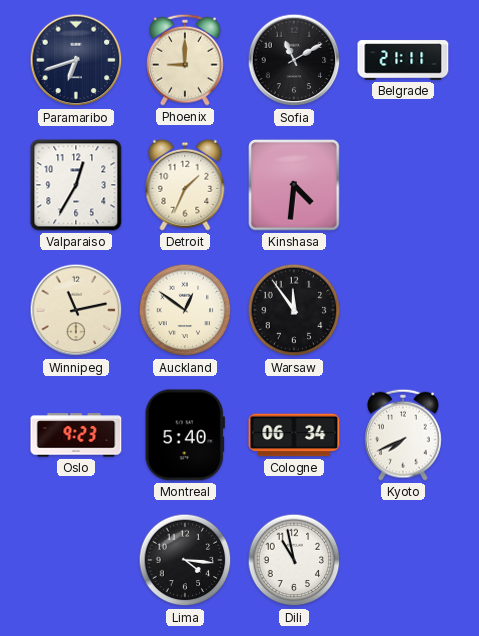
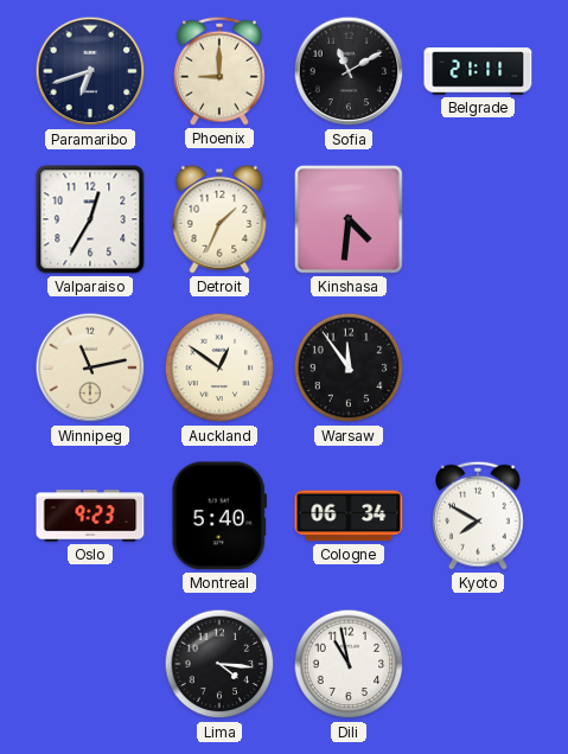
Kyoto: 7:41 -> 7:50
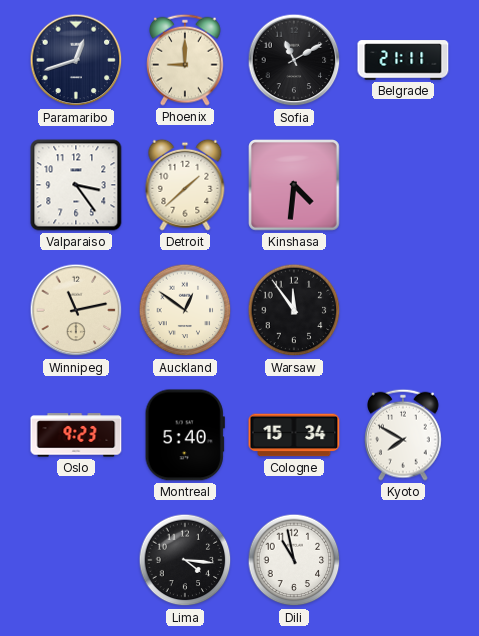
Paramaribo: 6:42 -> 12:42
Valparaiso: 12:35 -> 3:24
Detroit: 1:34 -> 1:38
Cologne: 06:34 -> 15:34
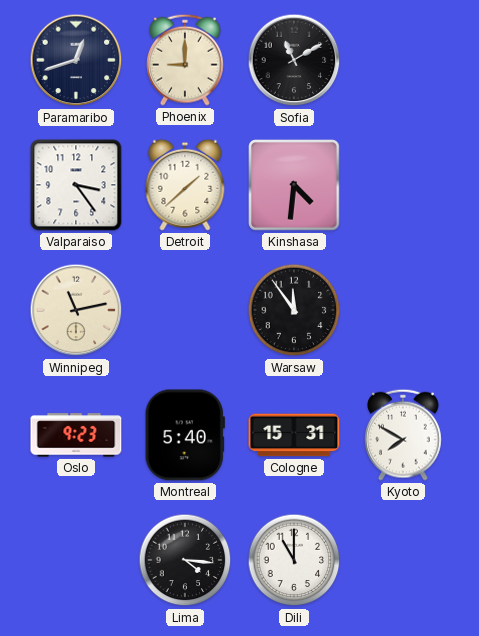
Belgrade: 21:11 -> none
Auckland: 12:51 -> none
Cologne: 15:34 -> 15:31
Dili: 10:58 -> 11:00
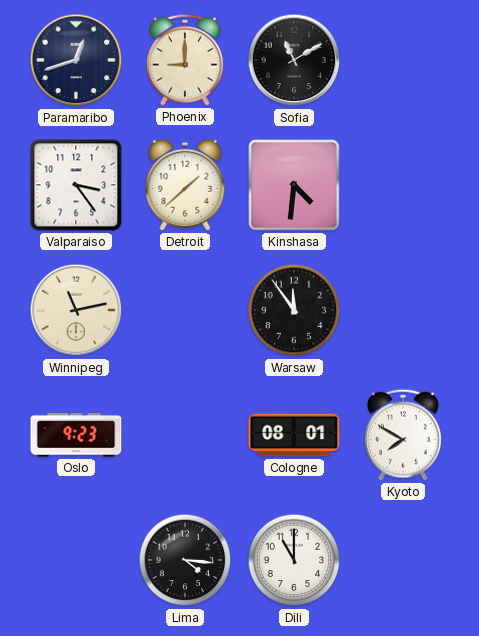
Montreal: 5:40 -> none
Cologne: 15:31 -> 08:01
